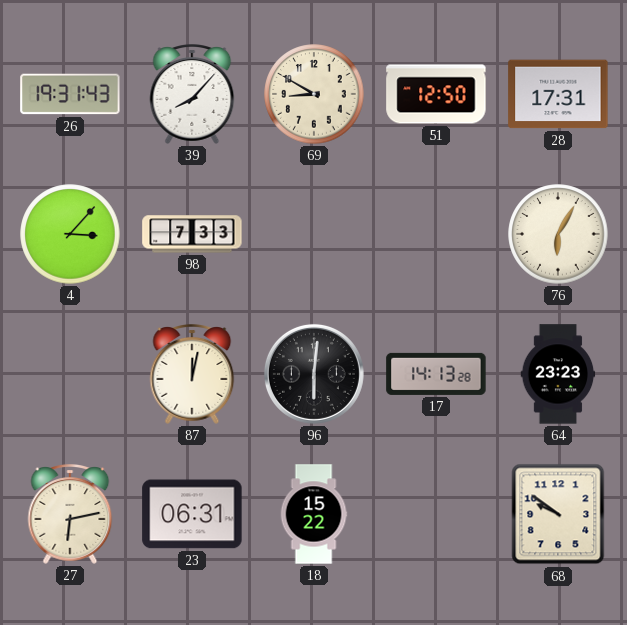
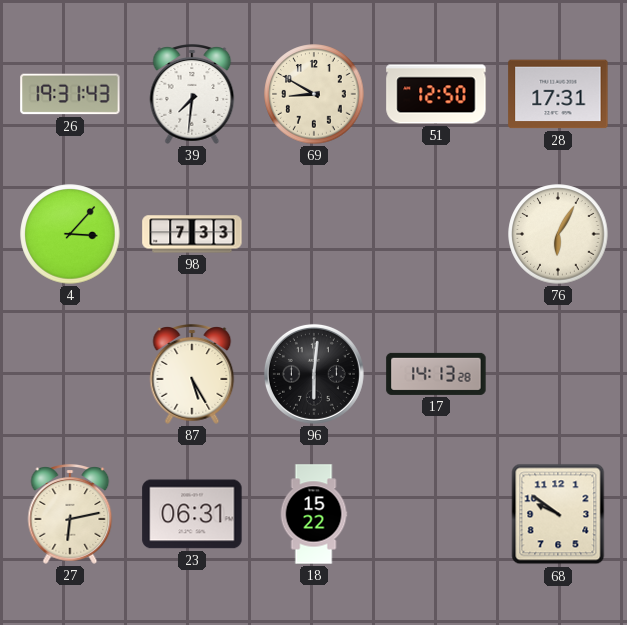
39: 8:07 -> 7:31
87: 12:02 -> 5:25
64: 23:23 -> none
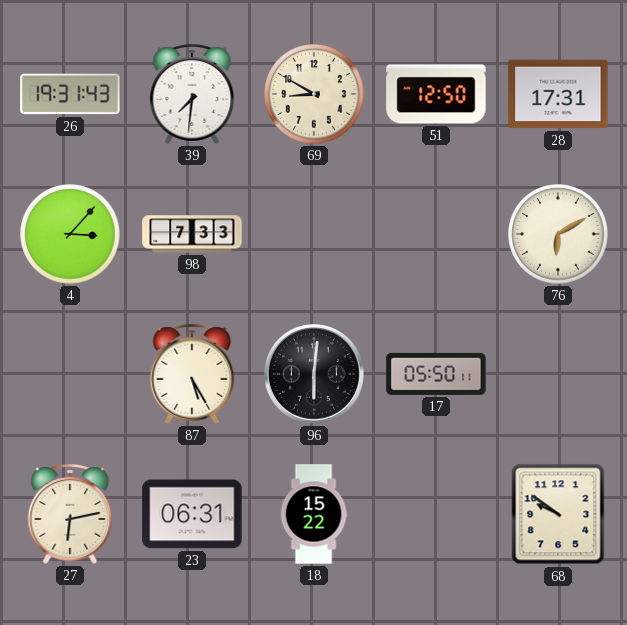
76: 6:05 -> 6:10
17: 14:13 -> 05:50
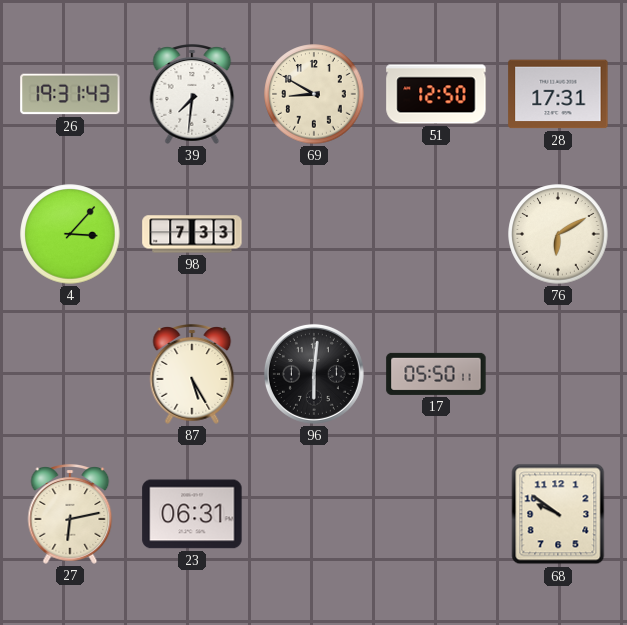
18: 15:22 -> none
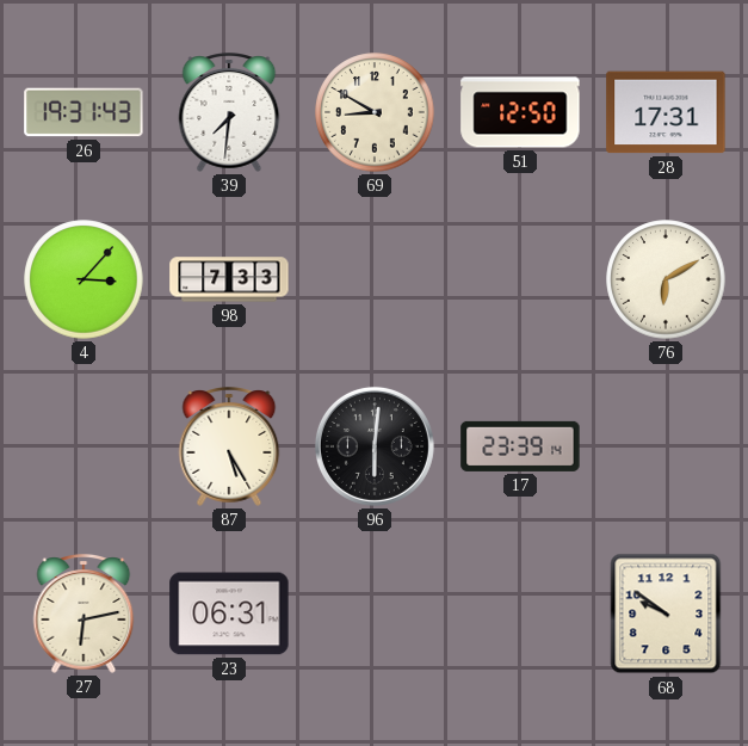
17: 05:50 -> 23:39
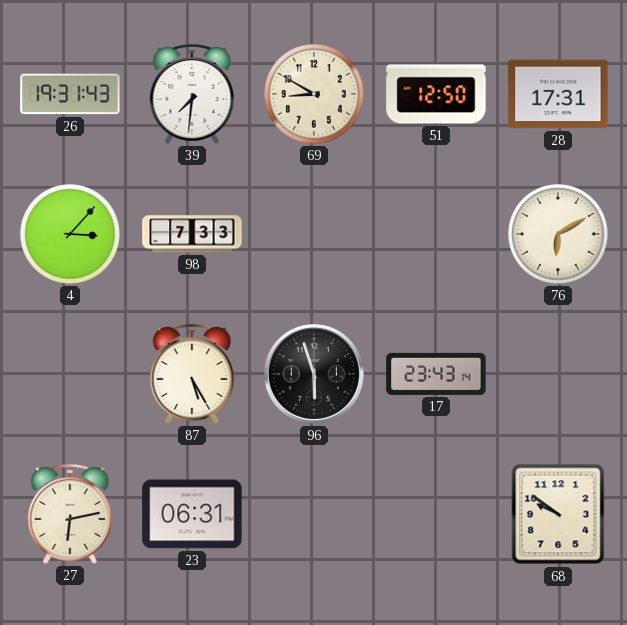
96: 6:01 -> 5:57
17: 23:39 -> 23:43
